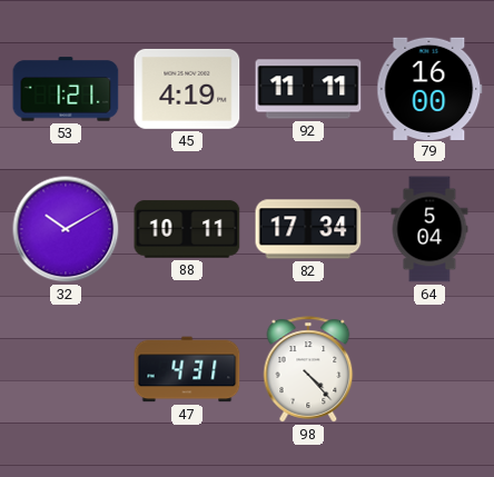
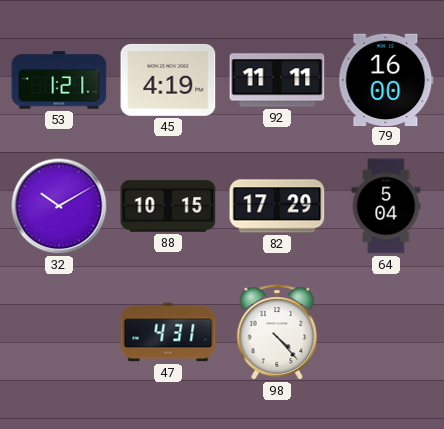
88: 10:11 -> 10:15
82: 17:34 -> 17:29
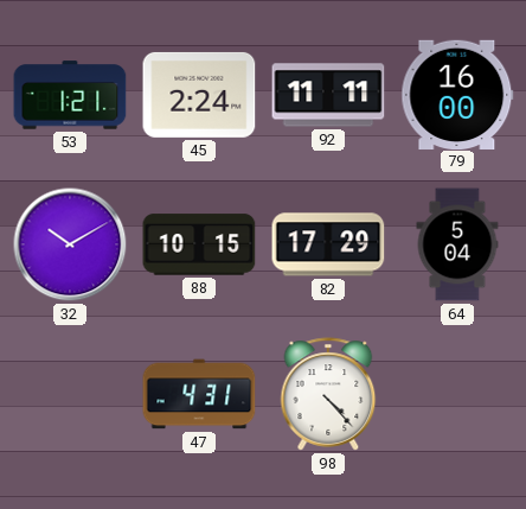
45: 4:19 -> 2:24
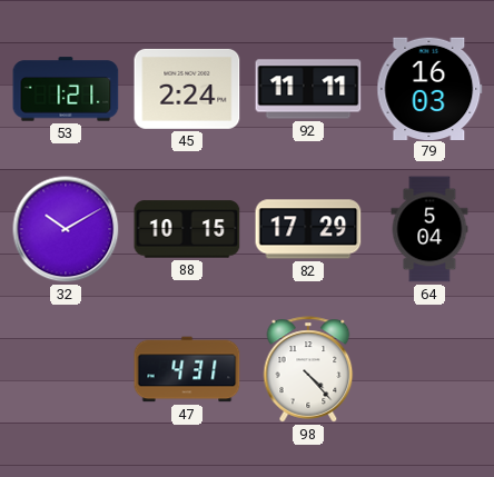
79: 16:00 -> 16:03
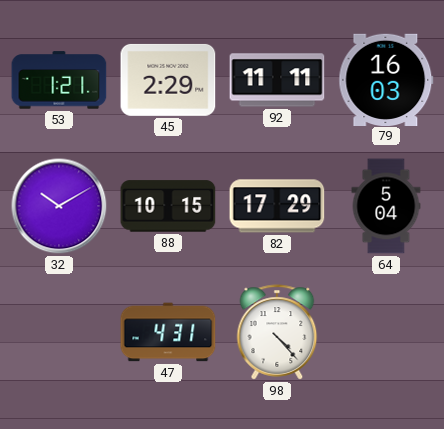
45: 2:24 -> 2:29
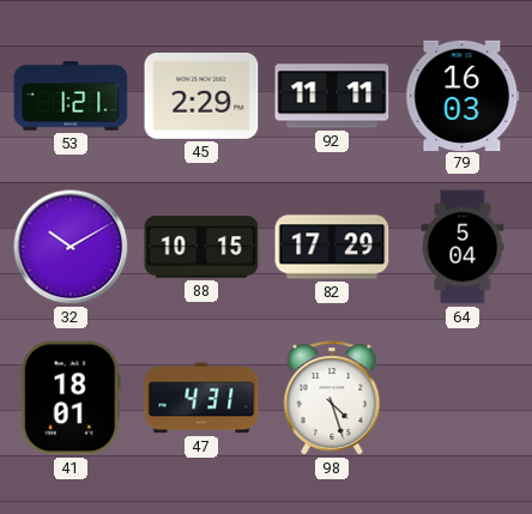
41: none -> 18:01
98: 4:23 -> 4:27
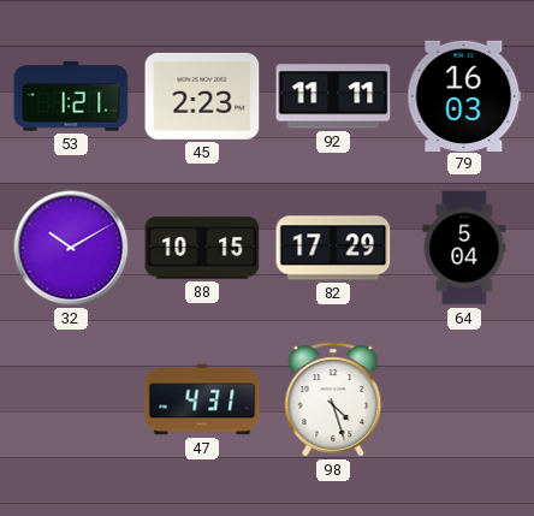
45: 2:29 -> 2:23
41: 18:01 -> none
